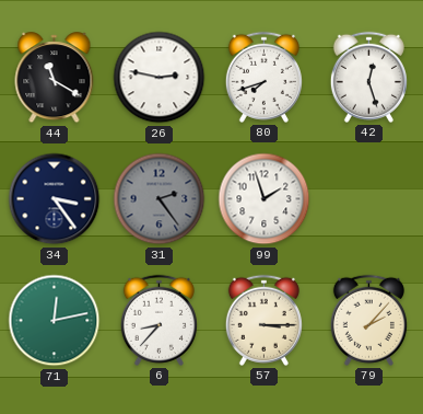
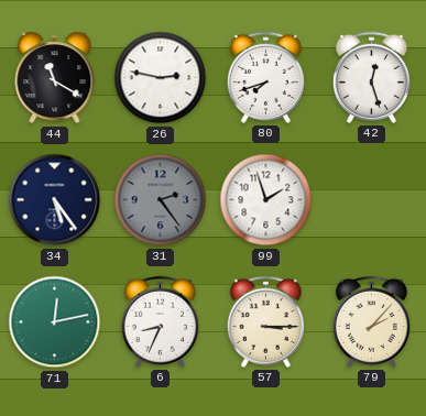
34: 3:24 -> 5:24
6: 8:37 -> 8:34
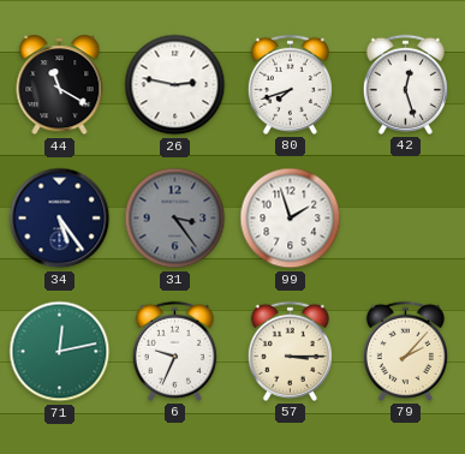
31: 2:24 -> 3:24
6: 8:34 -> 9:34
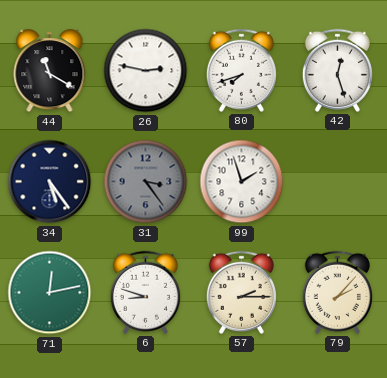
6: 9:34 -> 8:48
57: 3:15 -> 2:15
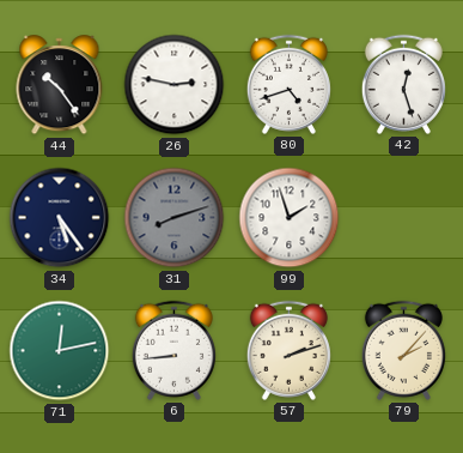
44: 11:20 -> 10:24
80: 7:42 -> 4:42
31: 3:24 -> 8:12
6: 8:48 -> 8:44
57: 2:15 -> 2:12
